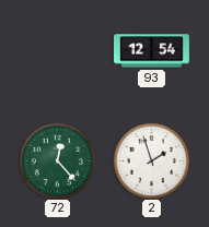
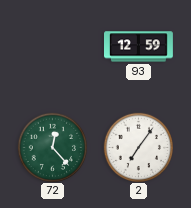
93: 12:54 -> 12:59
2: 1:57 -> 7:06
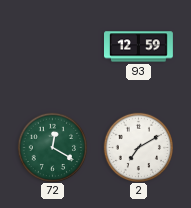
72: 12:23 -> 12:20
2: 7:06 -> 7:10
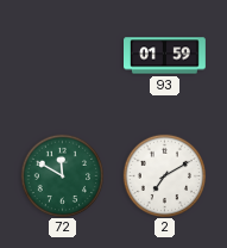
93: 12:59 -> 01:59
72: 12:20 -> 11:50
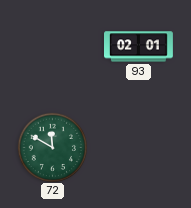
93: 01:59 -> 02:01
2: 7:10 -> none
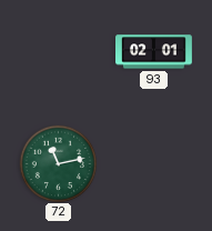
72: 11:50 -> 11:13
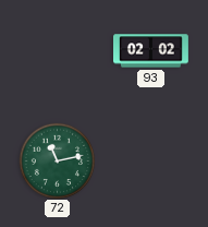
93: 02:01 -> 02:02
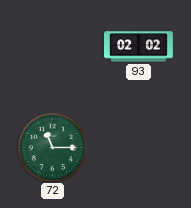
72: 11:13 -> 11:15
